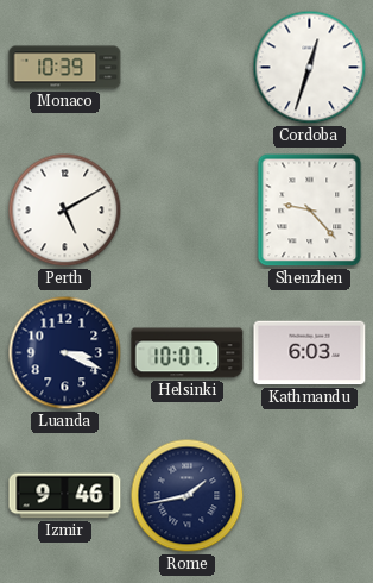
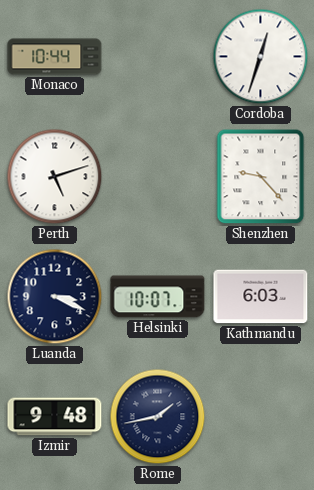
Monaco: 10:39 -> 10:44
Perth: 5:10 -> 5:12
Izmir: 9:46 -> 9:48
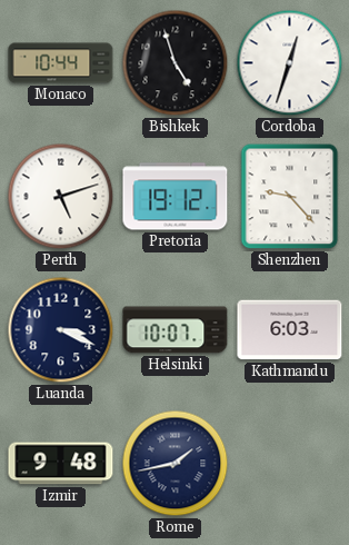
Bishkek: none -> 4:57
Pretoria: none -> 19:12
